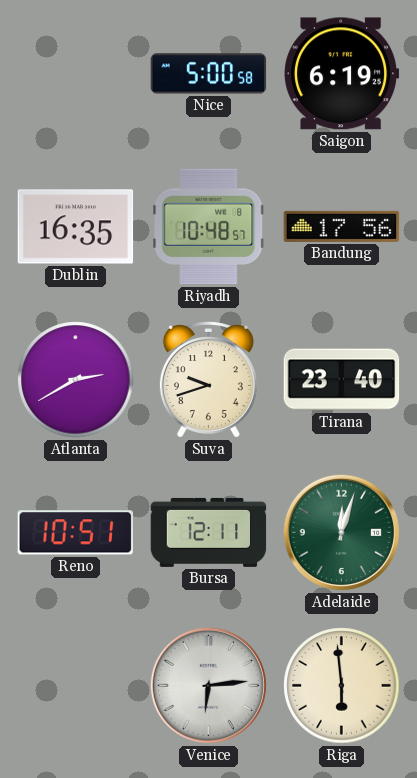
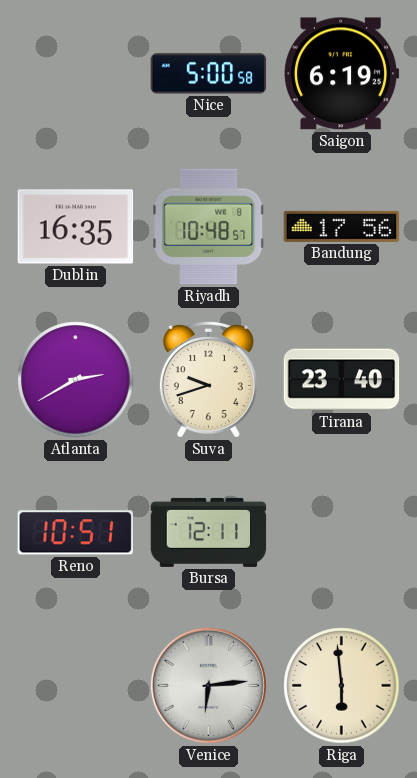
Adelaide: 12:03 -> none
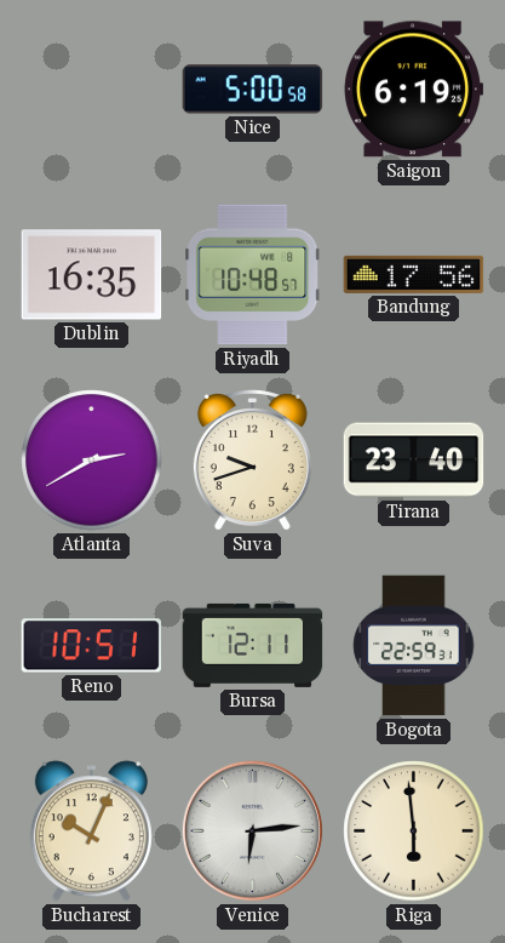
Bogota: none -> 22:59
Bucharest: none -> 10:04
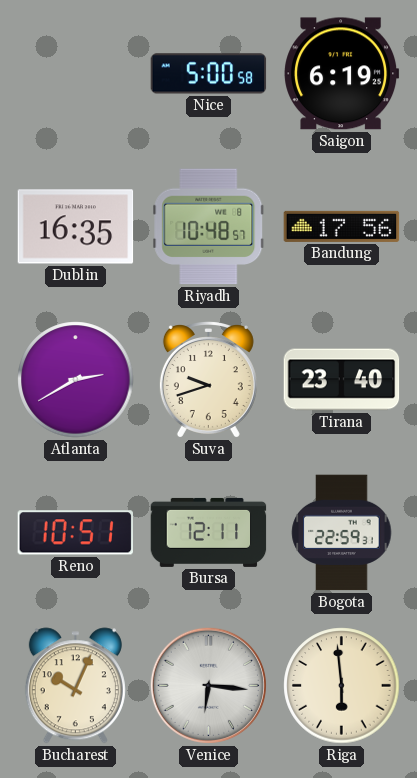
Venice: 6:14 -> 6:16
